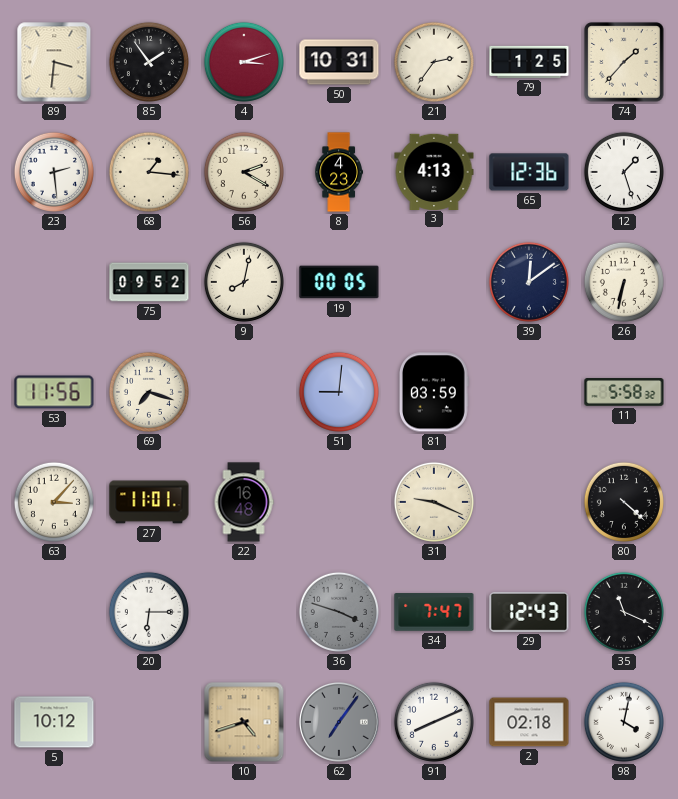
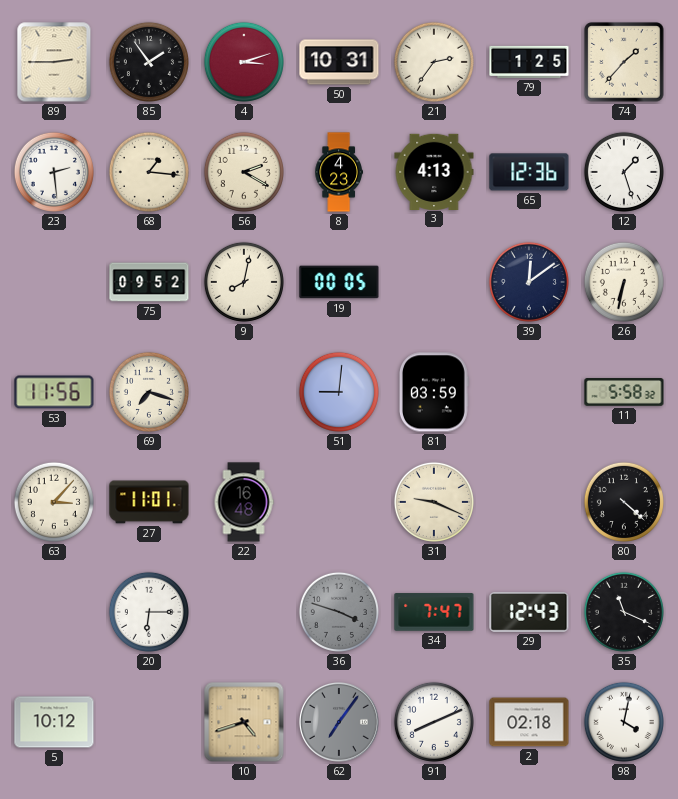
89: 3:31 -> 2:45
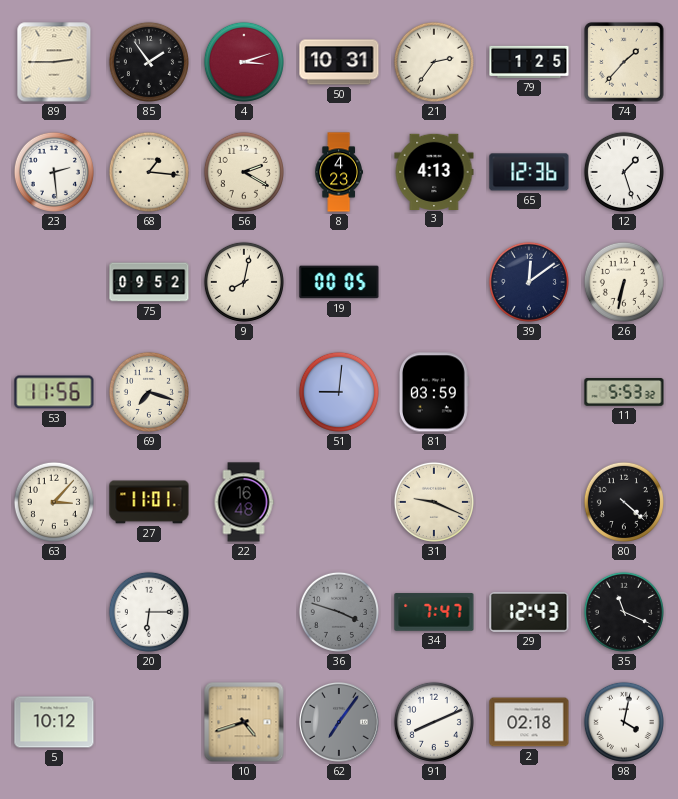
11: 5:58 -> 5:53
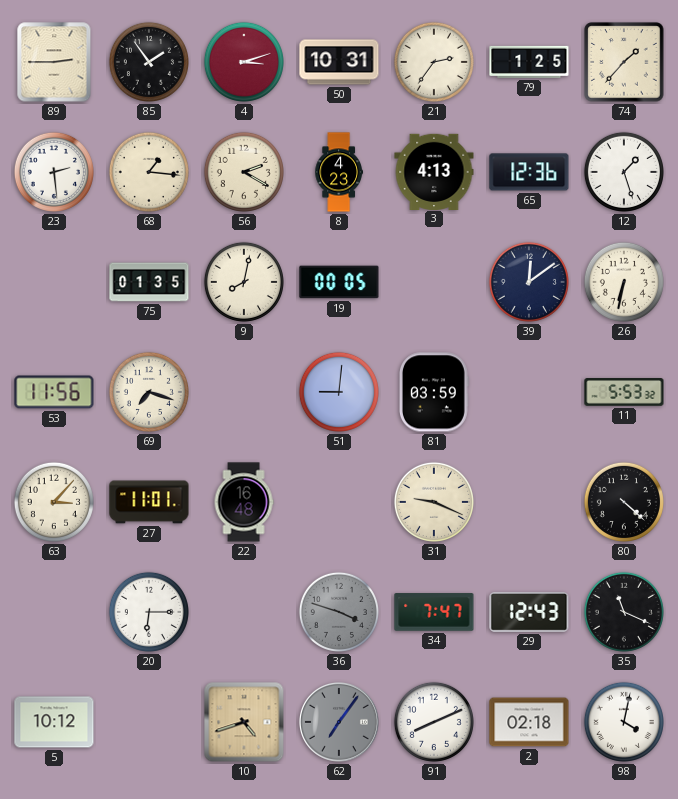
75: 09:52 -> 01:35
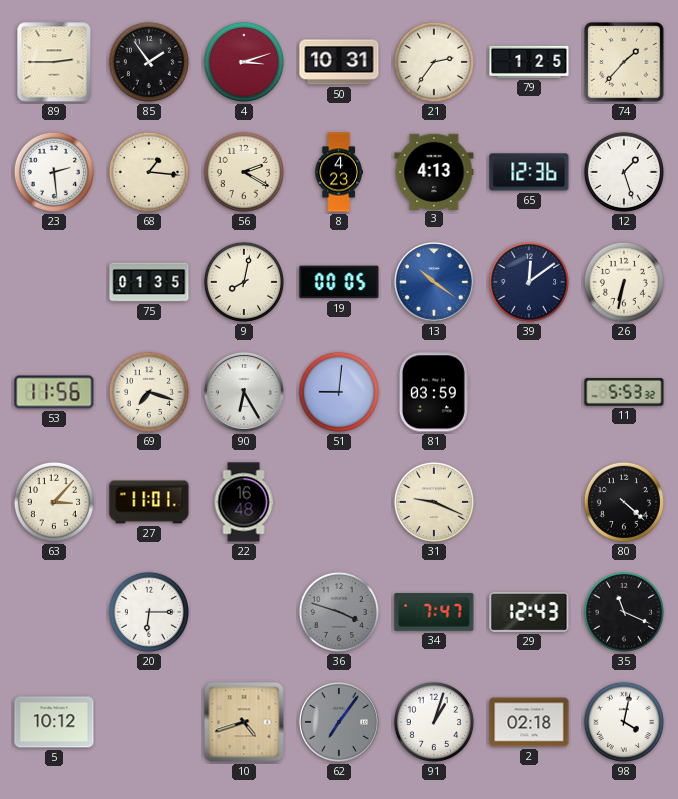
13: none -> 10:21
90: none -> 6:25
91: 8:11 -> 1:03
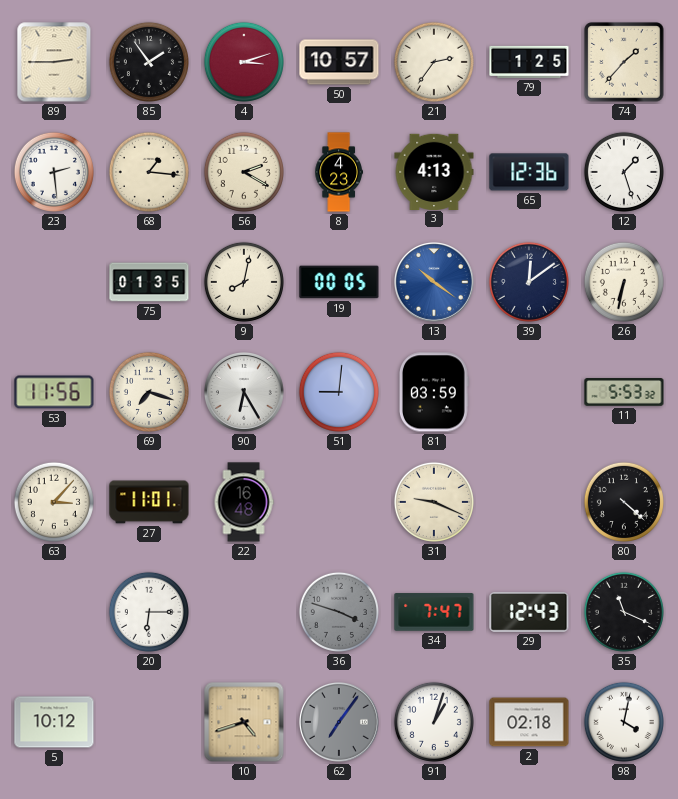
50: 10:31 -> 10:57
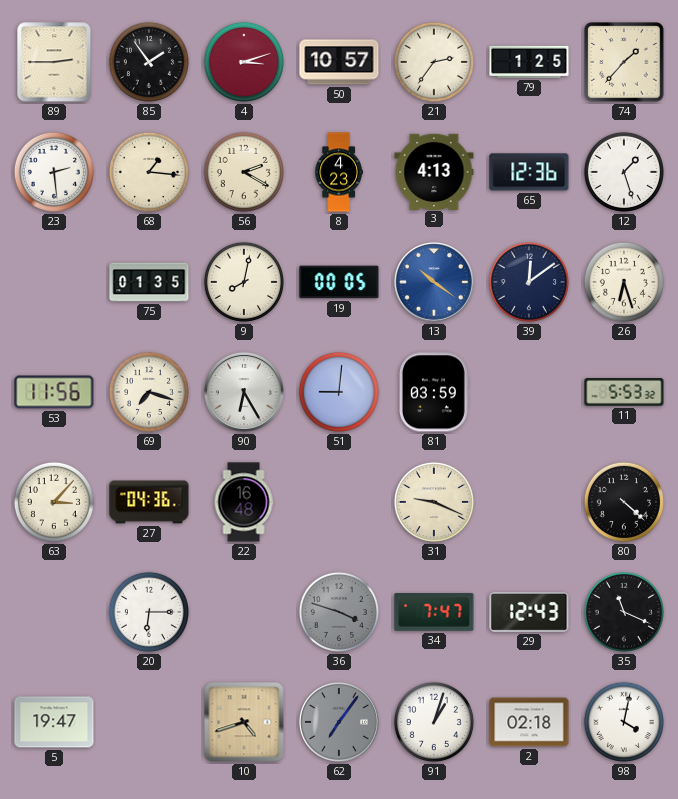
26: 6:32 -> 6:27
27: 11:01 -> 04:36
5: 10:12 -> 19:47
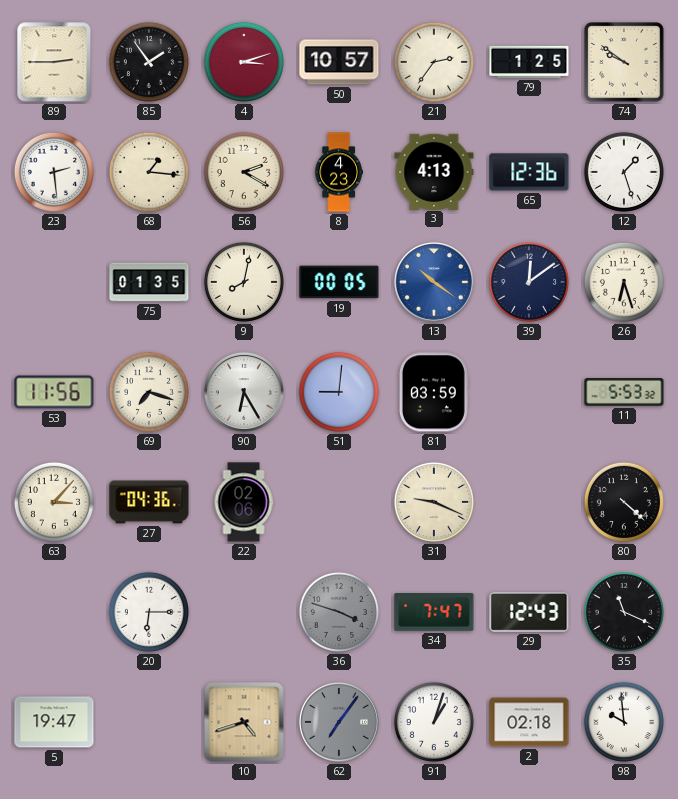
74: 1:37 -> 9:51
22: 16:48 -> 02:06
98: 4:02 -> 9:59
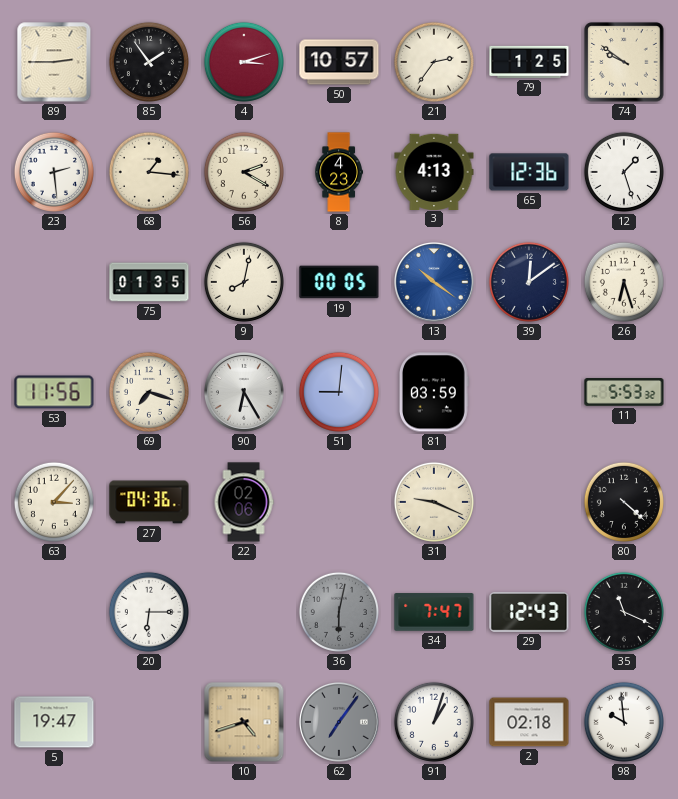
36: 3:48 -> 6:02
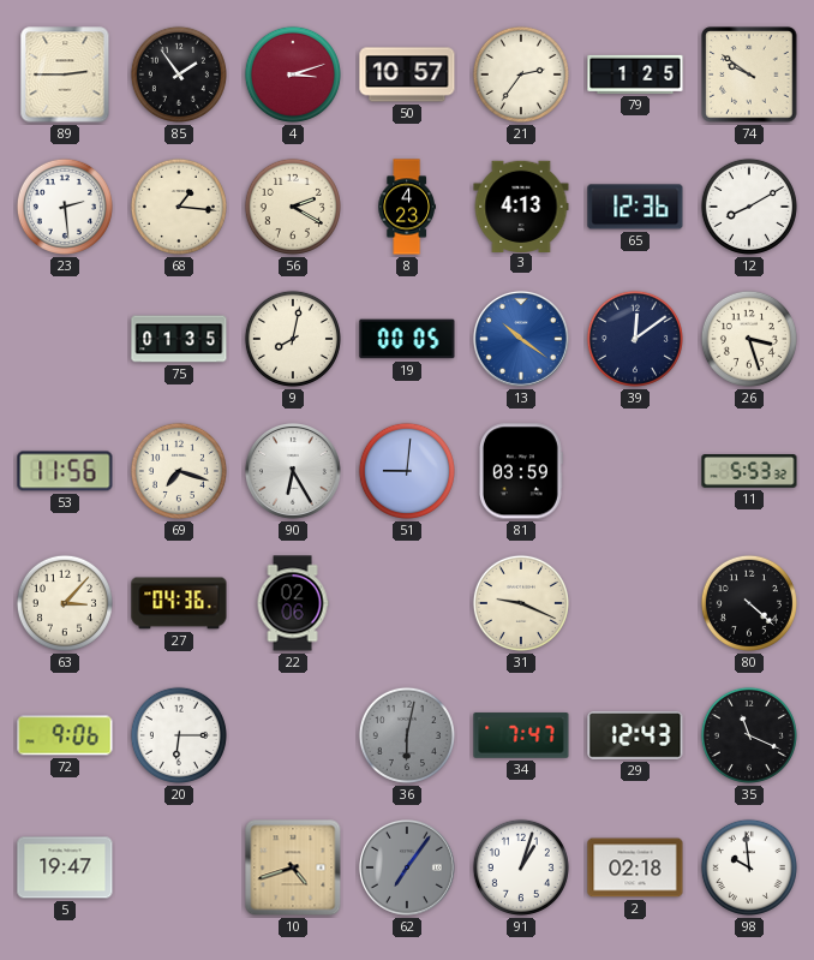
12: 1:27 -> 8:10
26: 6:27 -> 3:27
72: none -> 9:06
